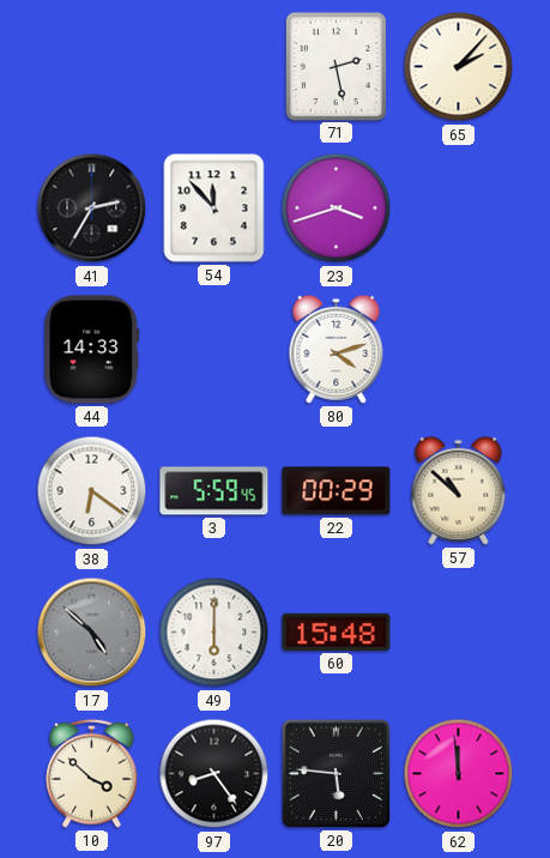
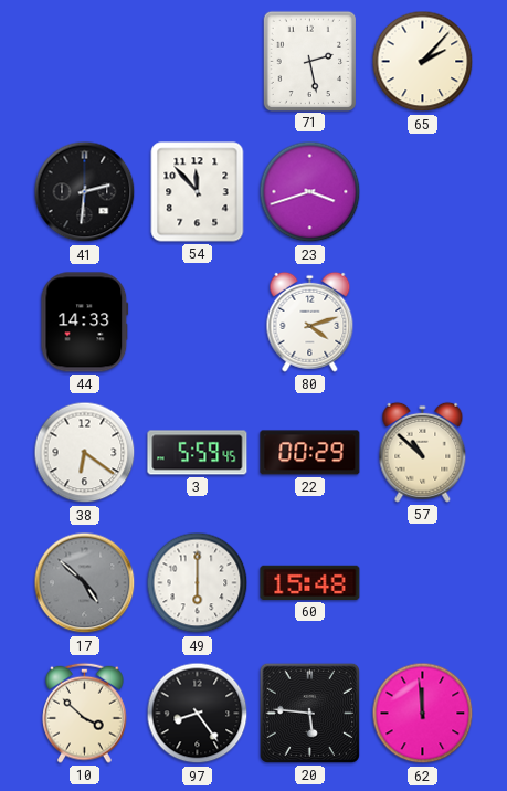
41: 2:35 -> 2:31
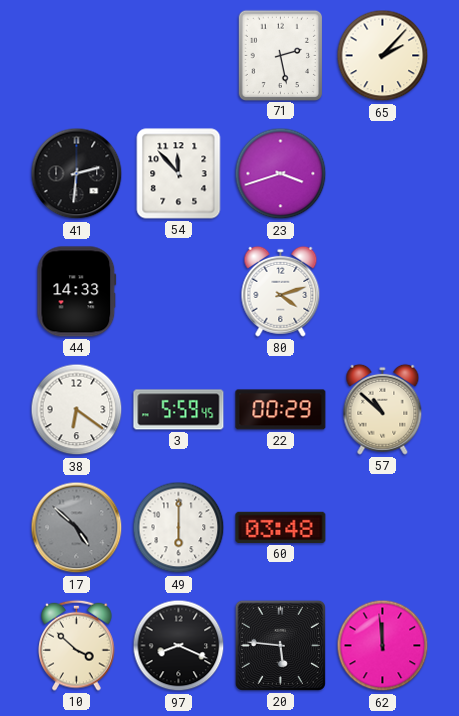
60: 15:48 -> 03:48
97: 8:24 -> 8:19
